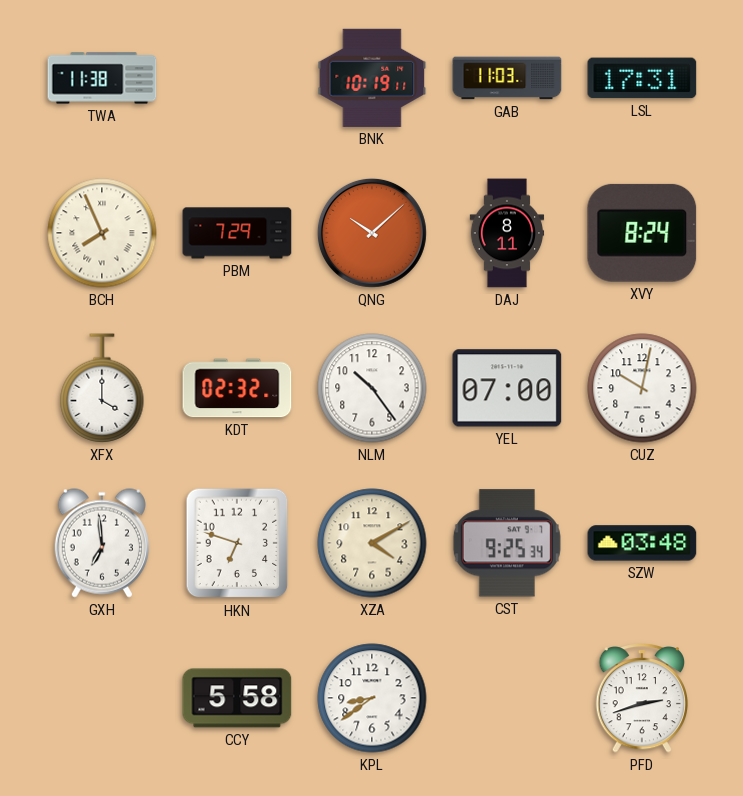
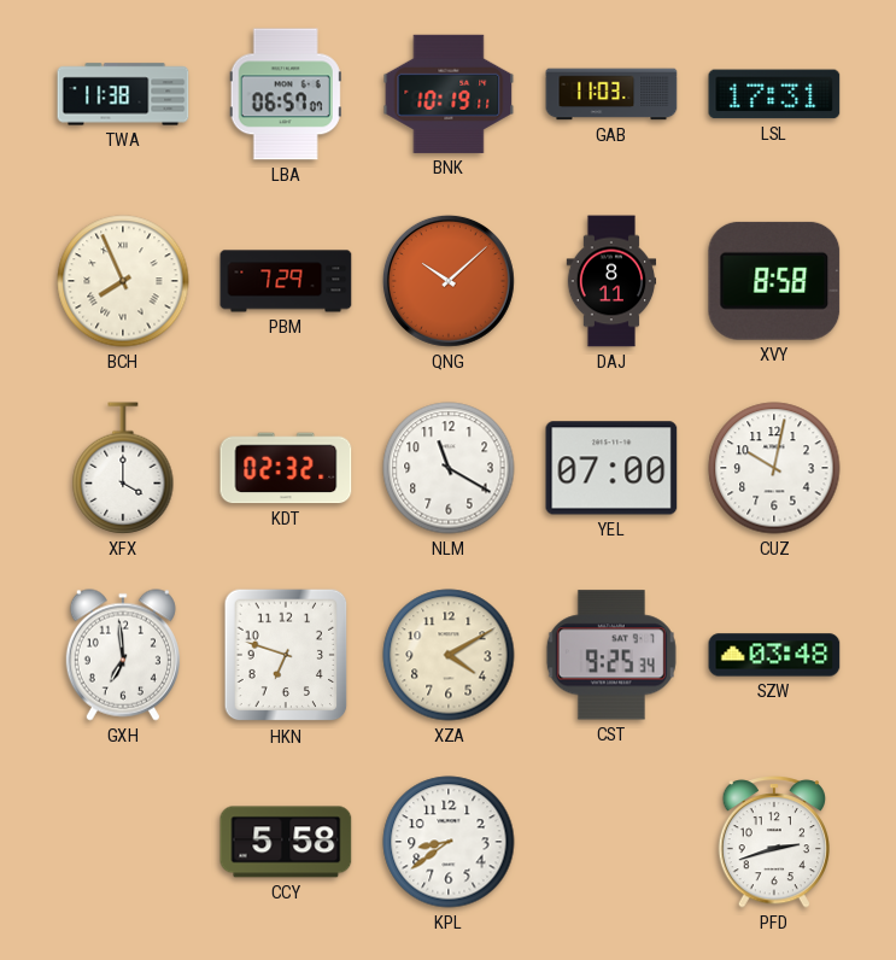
LBA: none -> 06:57
XVY: 8:24 -> 8:58
NLM: 10:24 -> 11:20
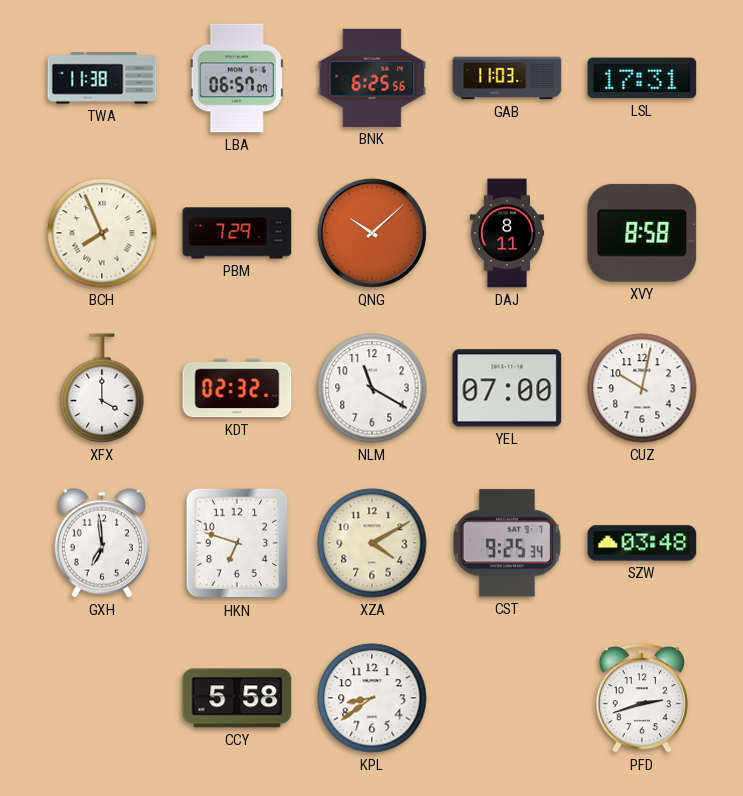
BNK: 10:19 -> 6:25
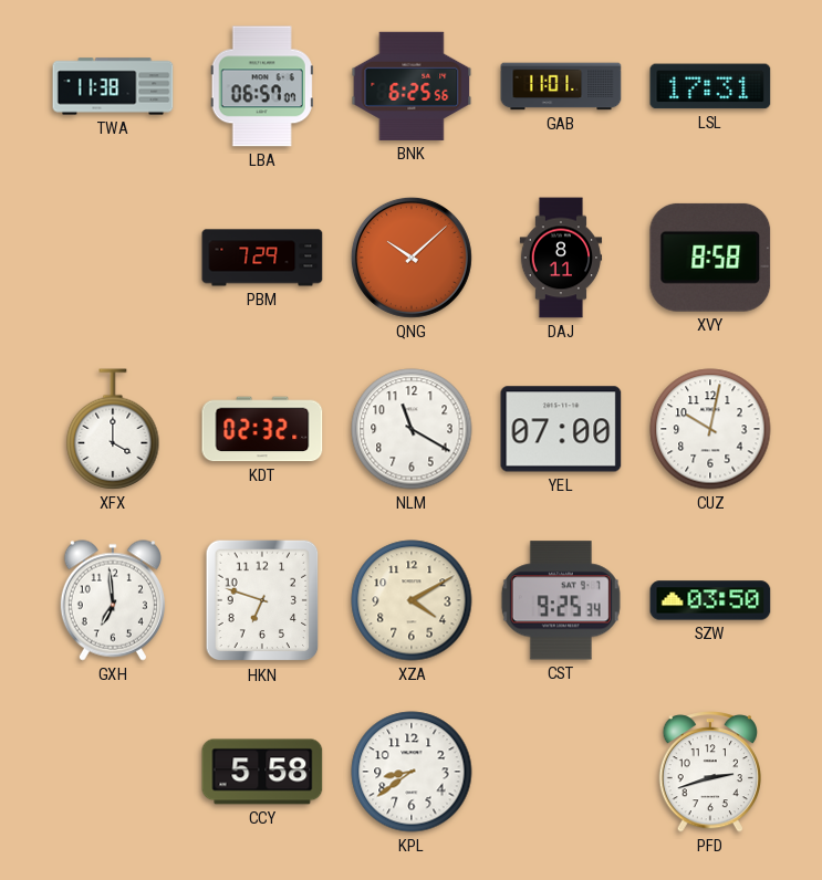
GAB: 11:03 -> 11:01
BCH: 7:56 -> none
SZW: 03:48 -> 03:50
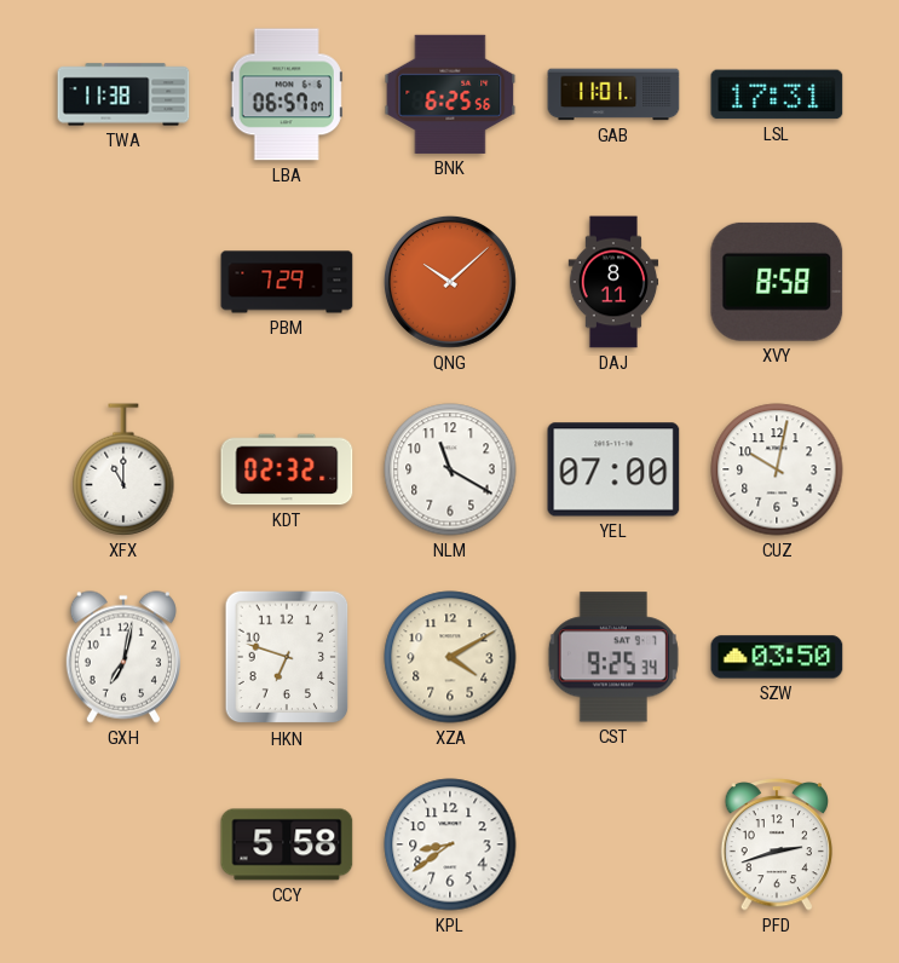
XFX: 4:00 -> 11:00
GXH: 6:59 -> 7:02
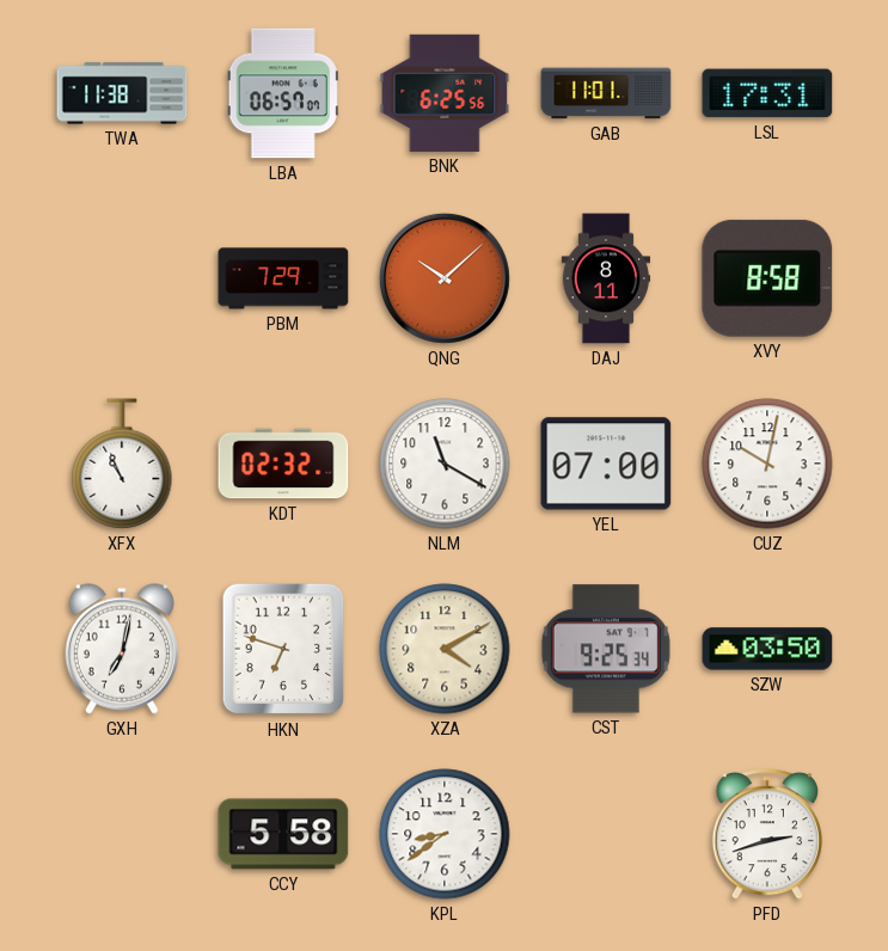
XFX: 11:00 -> 10:56
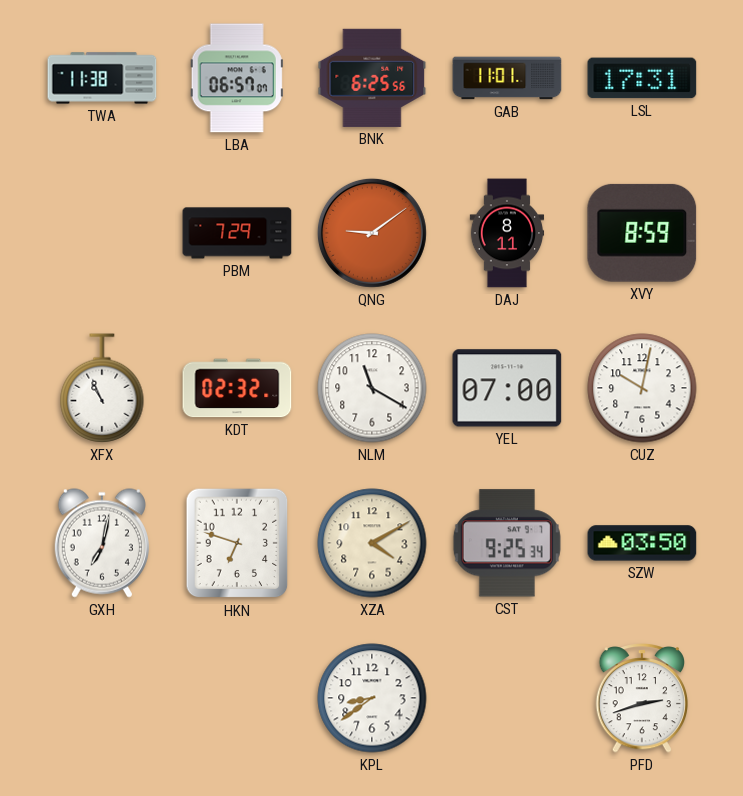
QNG: 10:08 -> 9:09
XVY: 8:58 -> 8:59
CCY: 5:58 -> none
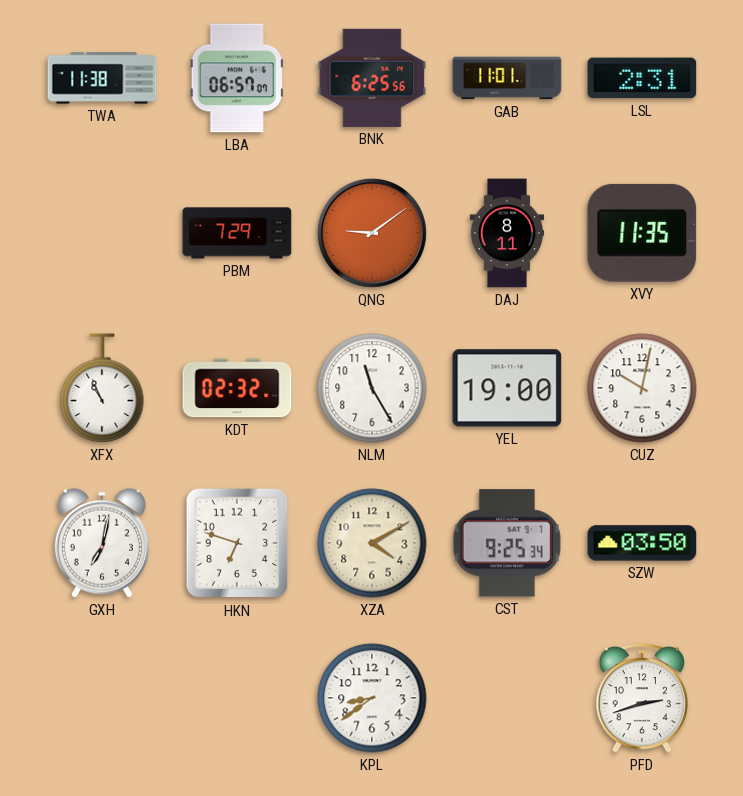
LSL: 17:31 -> 2:31
XVY: 8:59 -> 11:35
NLM: 11:20 -> 11:25
YEL: 07:00 -> 19:00
